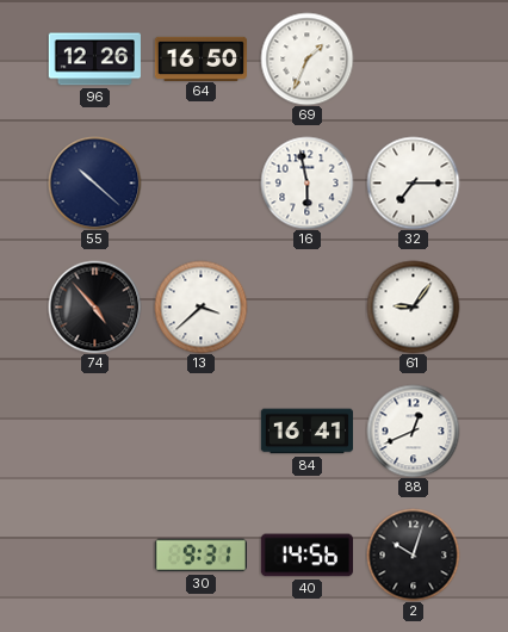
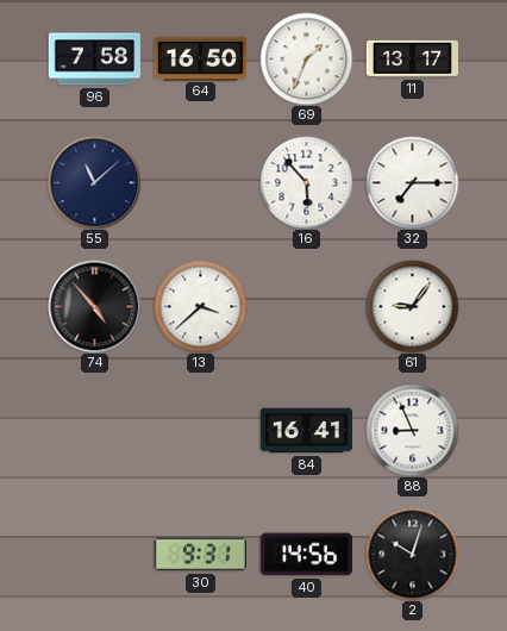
96: 12:26 -> 7:58
11: none -> 13:17
55: 10:22 -> 11:08
16: 5:58 -> 5:53
88: 12:41 -> 8:56
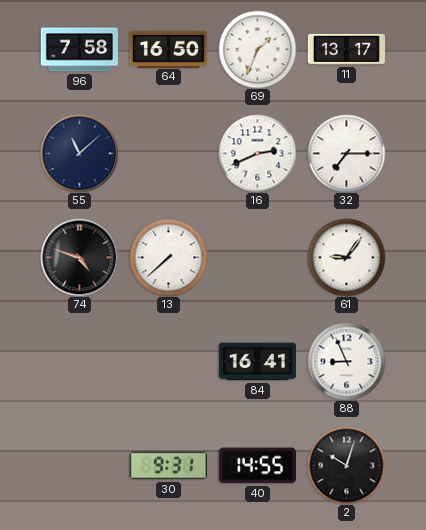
16: 5:53 -> 2:41
74: 4:53 -> 4:48
13: 3:38 -> 7:38
40: 14:56 -> 14:55
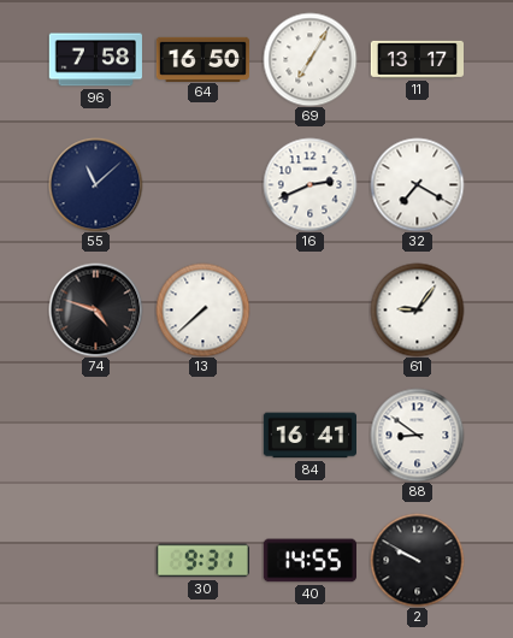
69: 1:34 -> 7:05
32: 7:15 -> 7:20
88: 8:56 -> 8:51
2: 10:03 -> 9:50
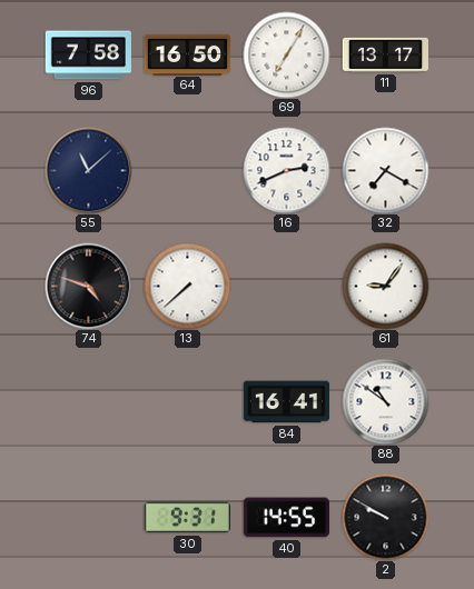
88: 8:51 -> 10:51
